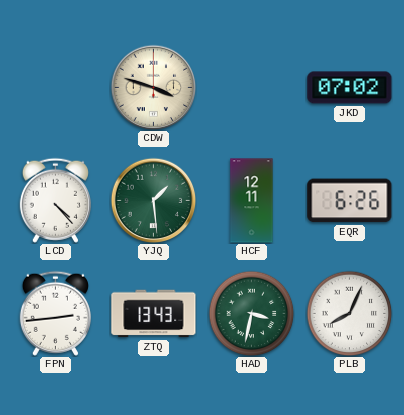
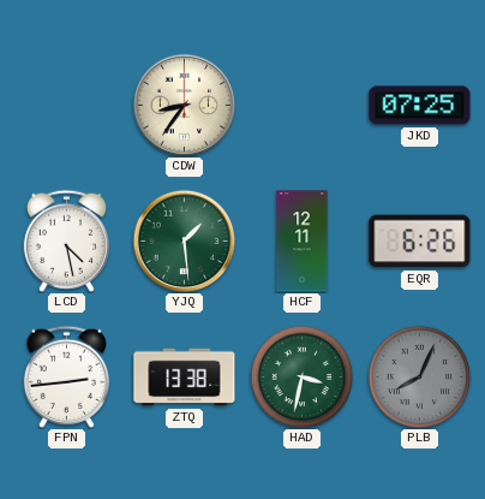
CDW: 3:48 -> 8:36
JKD: 07:02 -> 07:25
LCD: 4:23 -> 4:28
ZTQ: 13:43 -> 13:38
PLB dial: white -> grey
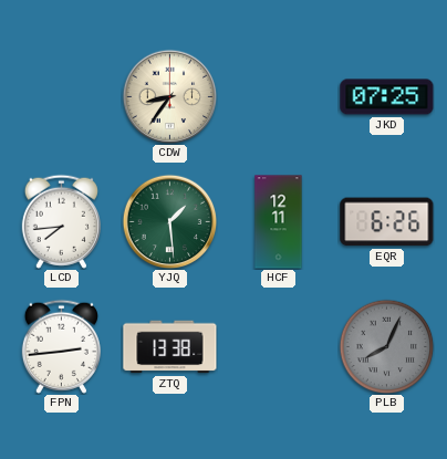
LCD: 4:28 -> 7:44
HAD: 3:32 -> none
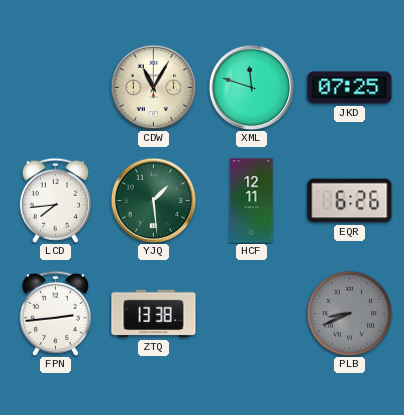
CDW: 8:36 -> 11:05
XML: none -> 11:48
PLB: 8:04 -> 8:41
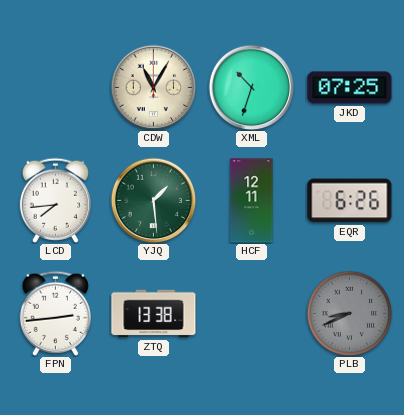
XML: 11:48 -> 10:33
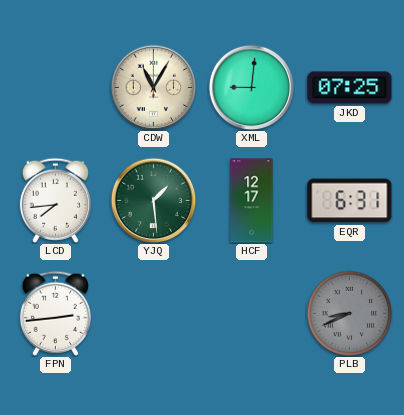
XML: 10:33 -> 9:01
HCF: 12:11 -> 12:17
EQR: 6:26 -> 6:31
ZTQ: 13:38 -> none
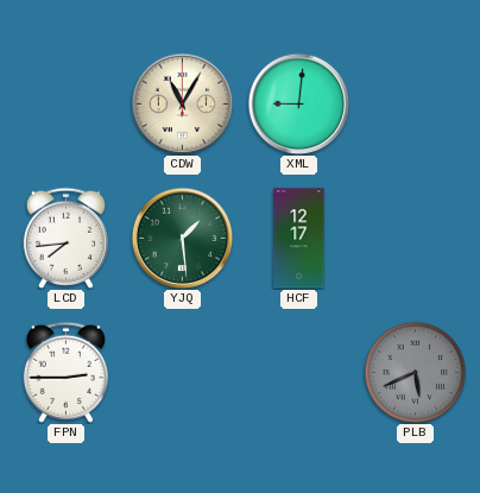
JKD: 07:25 -> none
EQR: 6:31 -> none
FPN: 2:44 -> 2:45
PLB: 8:41 -> 5:41
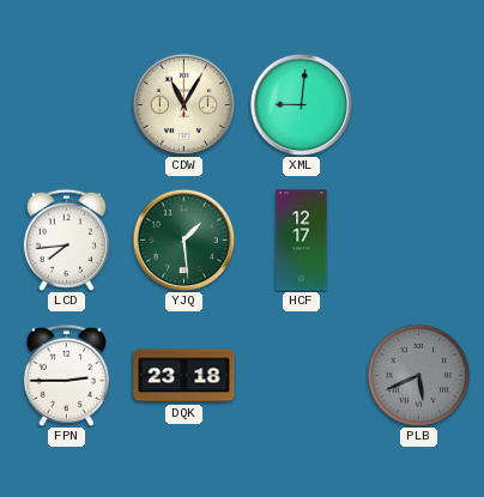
DQK: none -> 23:18
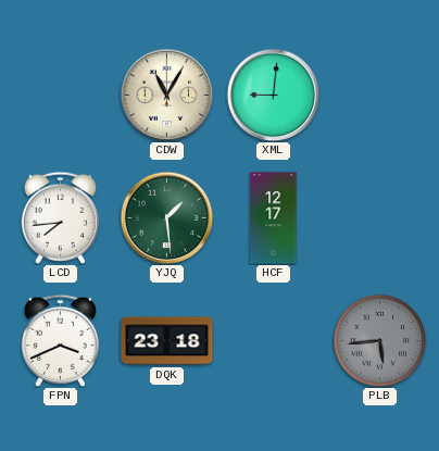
FPN: 2:45 -> 3:41
PLB: 5:41 -> 5:44
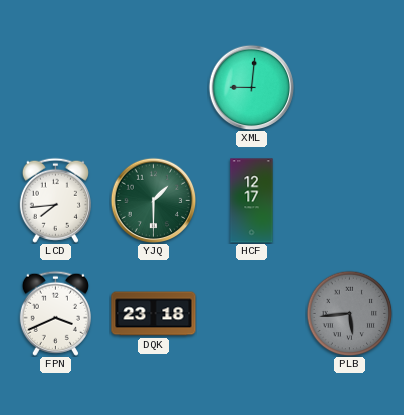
CDW: 11:05 -> none
YJQ: 1:29 -> 1:30
